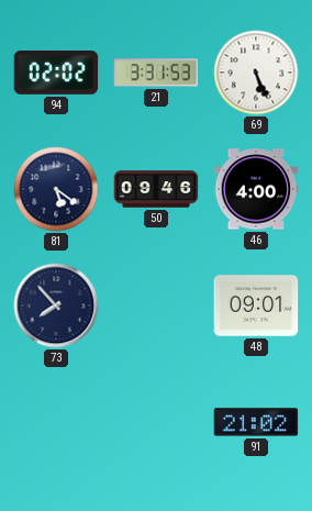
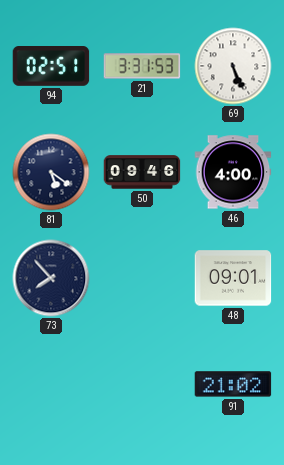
94: 02:02 -> 02:51
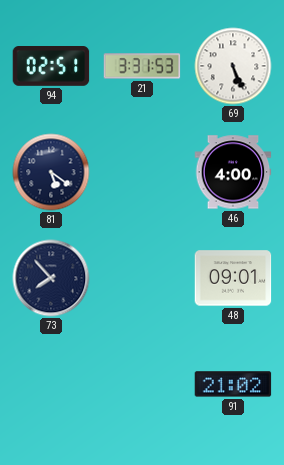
50: 09:46 -> none
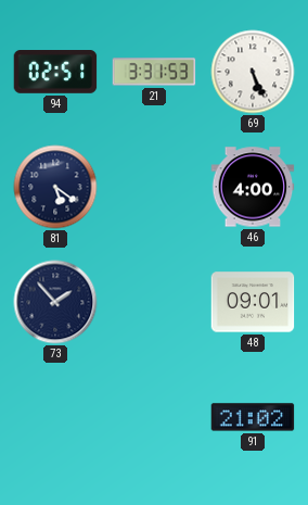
73: 7:53 -> 1:53
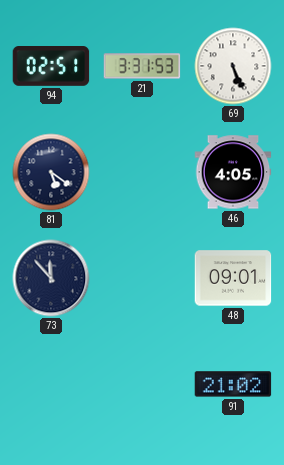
46: 4:00 -> 4:05
73: 1:53 -> 11:53
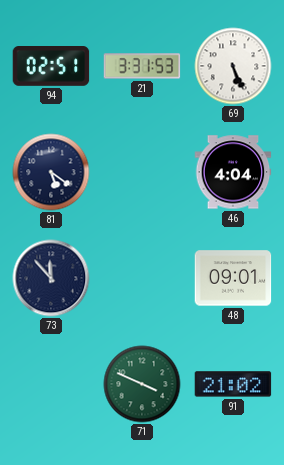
46: 4:05 -> 4:04
71: none -> 3:49
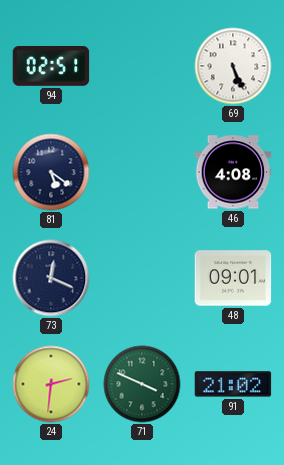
21: 3:31 -> none
46: 4:04 -> 4:08
73: 11:53 -> 12:19
24: none -> 2:31
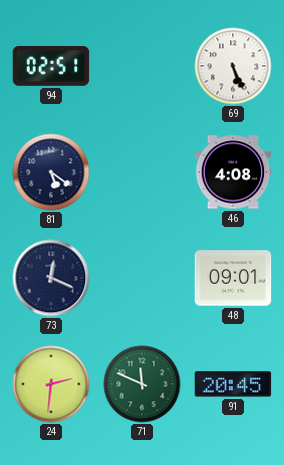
71: 3:49 -> 11:49
91: 21:02 -> 20:45
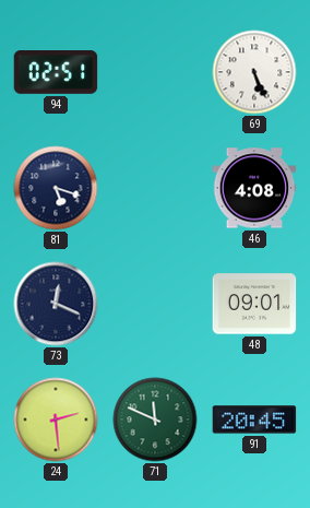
81: 5:21 -> 5:18
24: 2:31 -> 2:29
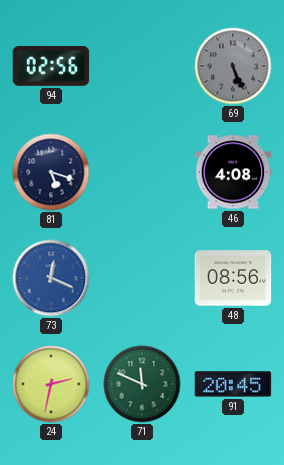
94: 02:51 -> 02:56
69 dial: white -> grey
73 dial: navy -> blue
48: 09:01 -> 08:56
24: 2:29 -> 2:32
